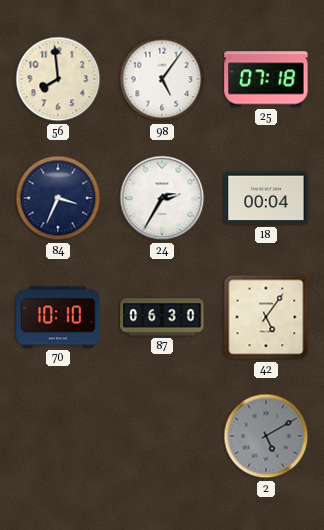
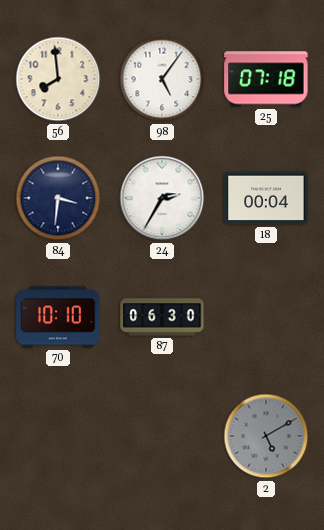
84: 3:34 -> 3:31
42: 5:06 -> none
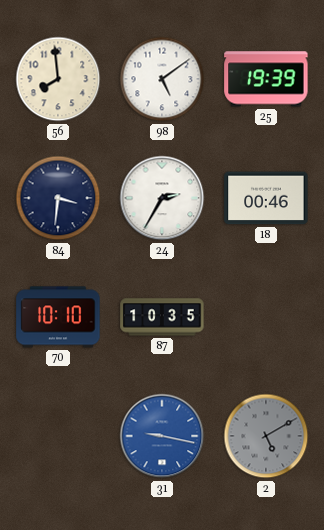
98: 5:06 -> 5:09
25: 07:18 -> 19:39
18: 00:04 -> 00:46
87: 06:30 -> 10:35
31: none -> 9:17
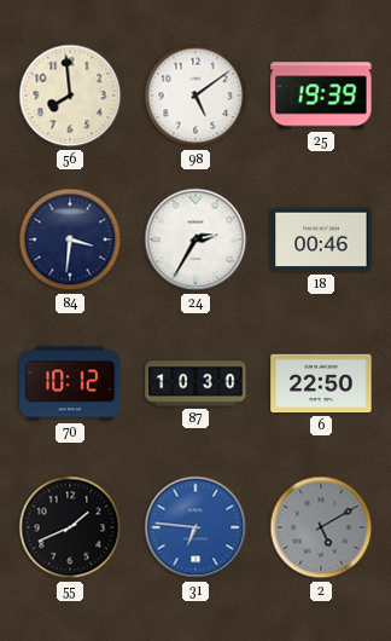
70: 10:10 -> 10:12
87: 10:35 -> 10:30
6: none -> 22:50
55: none -> 1:41
31: 9:17 -> 6:46
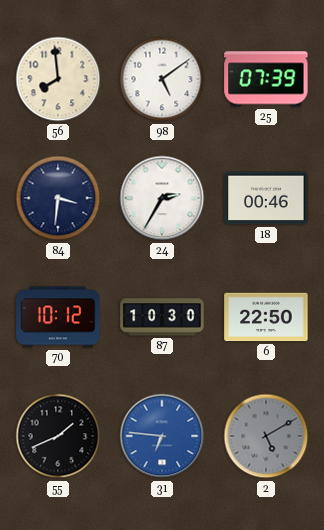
25: 19:39 -> 07:39
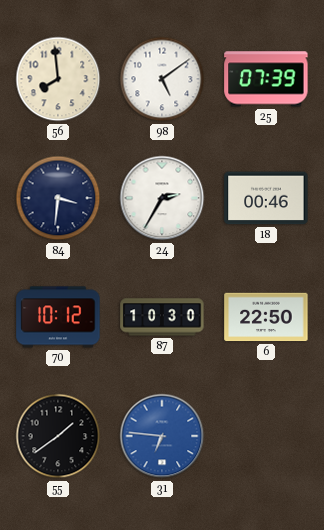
55: 1:41 -> 1:39
2: 5:10 -> none
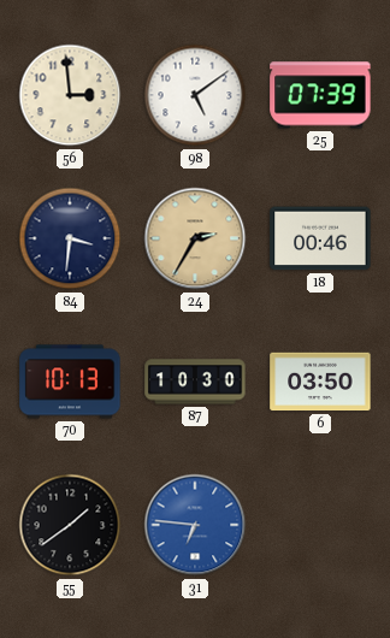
56: 7:59 -> 2:59
24 dial: white -> champagne
70: 10:12 -> 10:13
6: 22:50 -> 03:50
